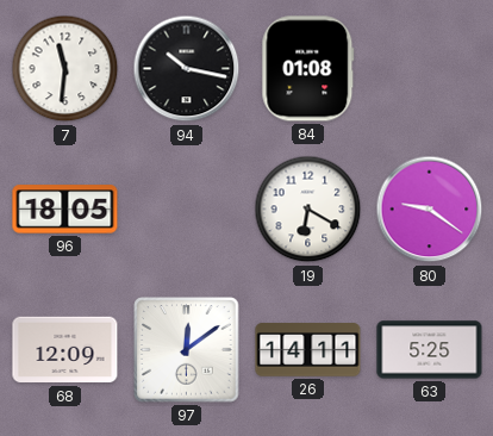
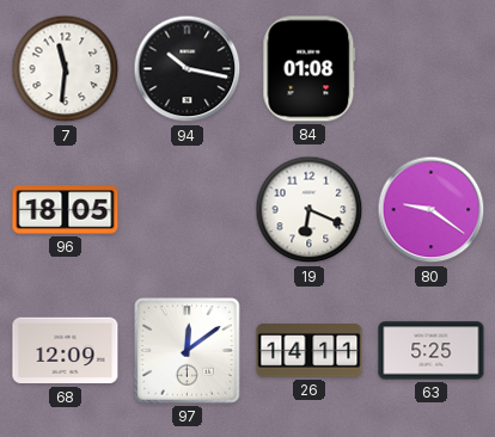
19: 6:20 -> 6:19
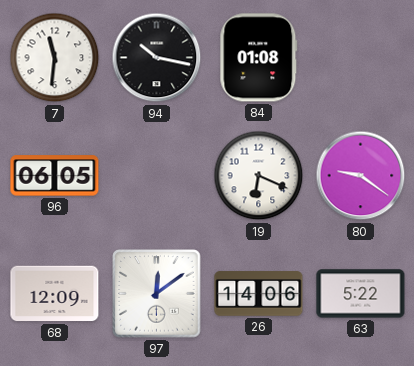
96: 18:05 -> 06:05
26: 14:11 -> 14:06
63: 5:25 -> 5:22
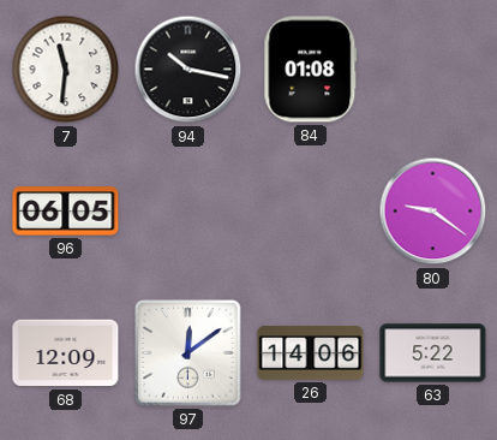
19: 6:19 -> none
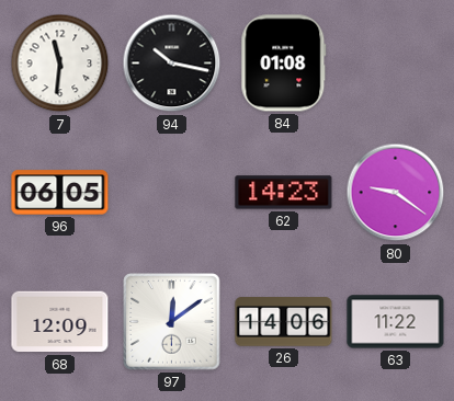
62: none -> 14:23
63: 5:22 -> 11:22
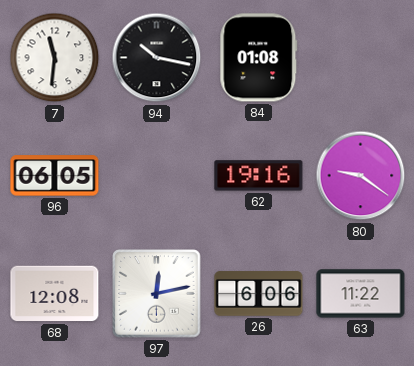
62: 14:23 -> 19:16
68: 12:09 -> 12:08
97: 12:09 -> 12:13
26: 14:06 -> 6:06
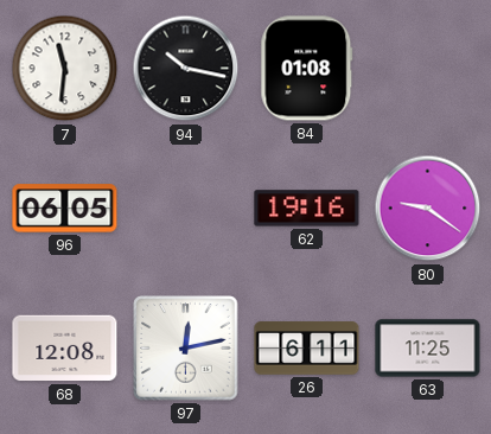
26: 6:06 -> 6:11
63: 11:22 -> 11:25
